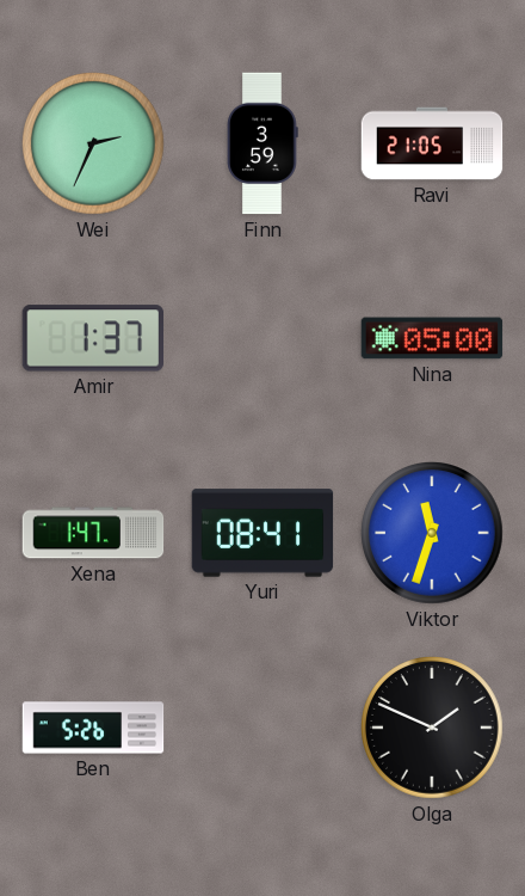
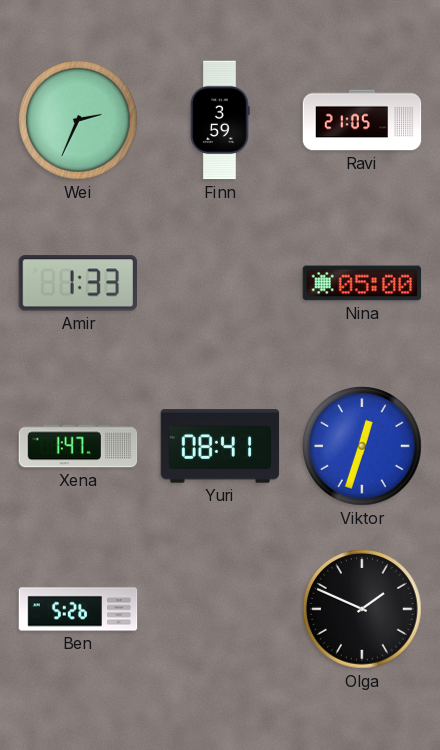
Amir: 1:37 -> 1:33
Viktor: 11:33 -> 12:33
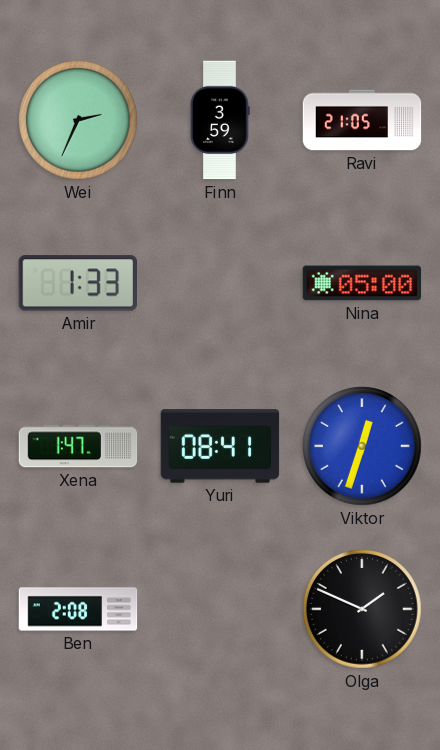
Ben: 5:26 -> 2:08
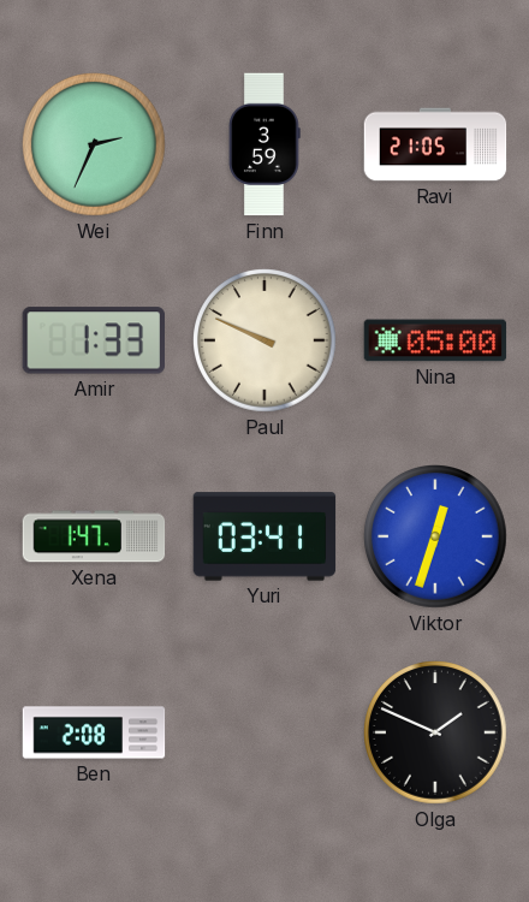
Paul: none -> 9:49
Yuri: 08:41 -> 03:41
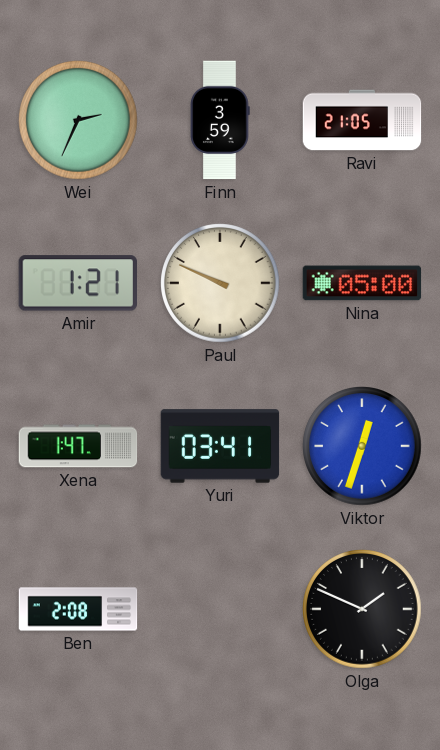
Amir: 1:33 -> 1:21
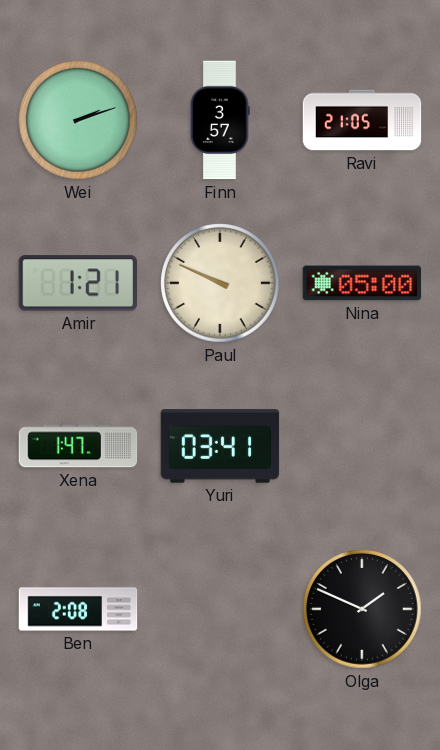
Wei: 2:34 -> 2:12
Finn: 3:59 -> 3:57
Viktor: 12:33 -> none
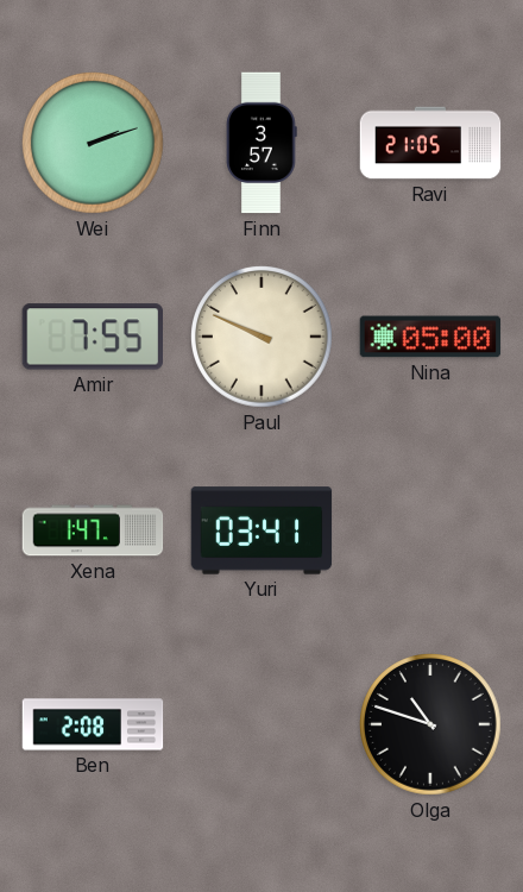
Amir: 1:21 -> 7:55
Olga: 1:49 -> 10:48
